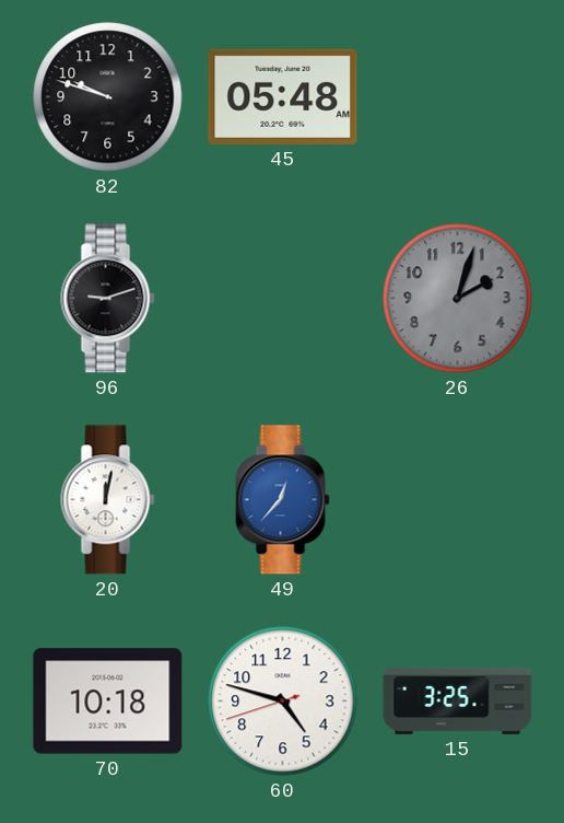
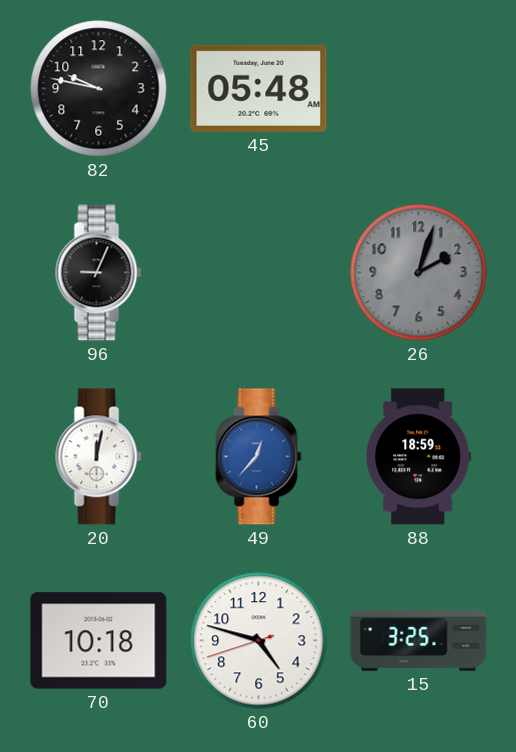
82: 9:48 -> 9:47
96: 9:12 -> 9:04
88: none -> 18:59
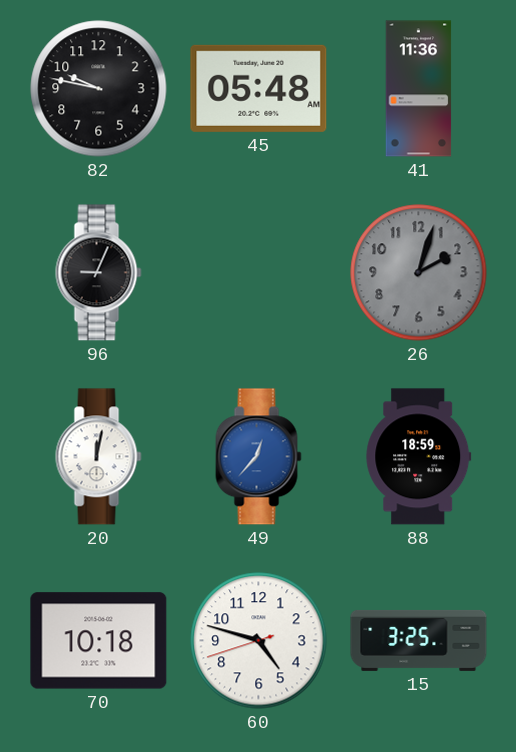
41: none -> 11:36
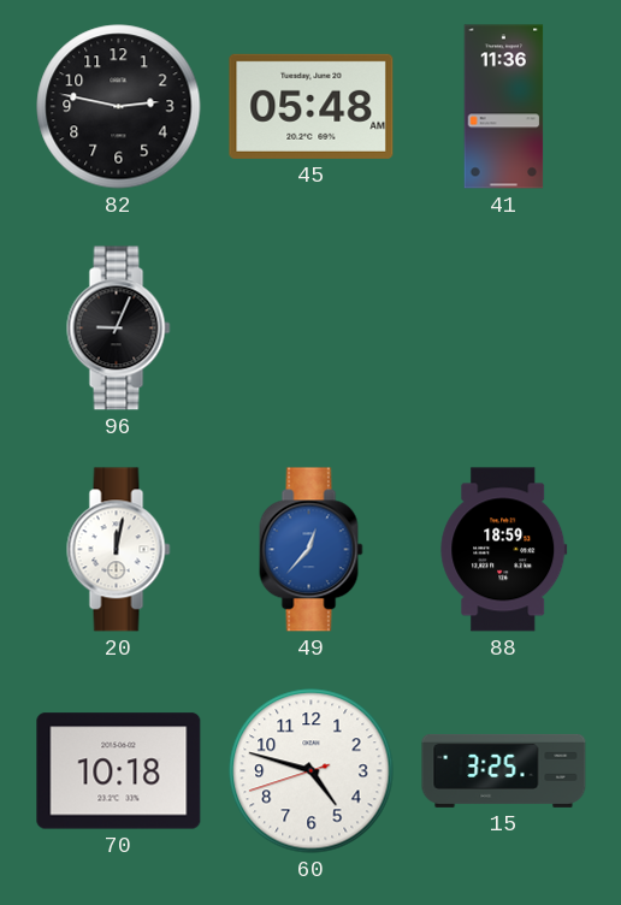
82: 9:47 -> 2:47
26: 2:03 -> none
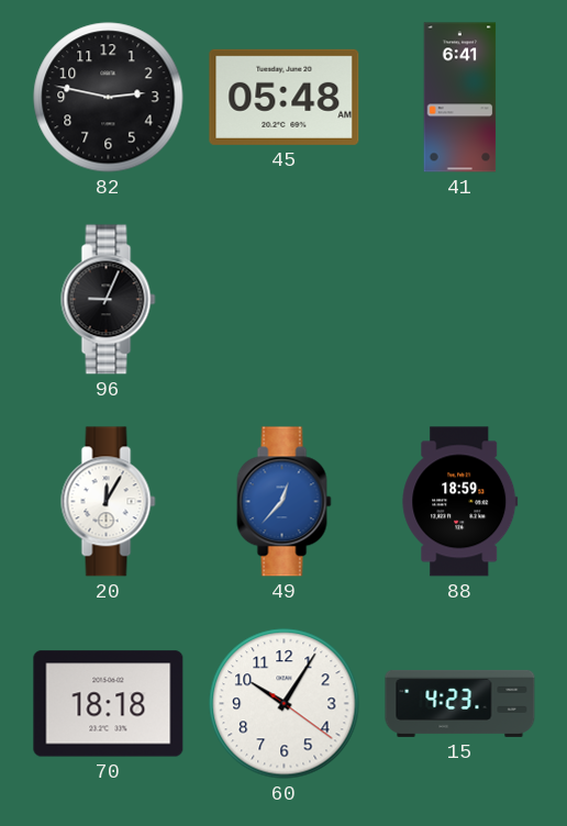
41: 11:36 -> 6:41
20: 12:02 -> 12:05
70: 10:18 -> 18:18
60: 4:47 -> 10:05
15: 3:25 -> 4:23
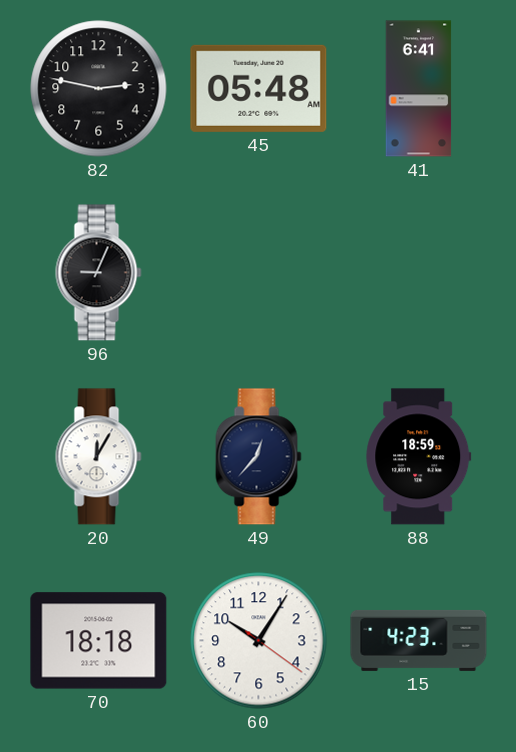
49 dial: blue -> navy
